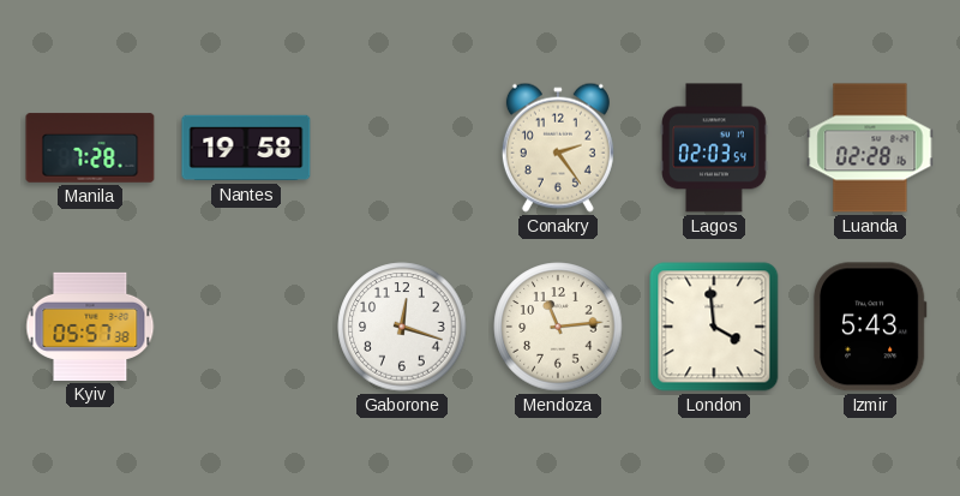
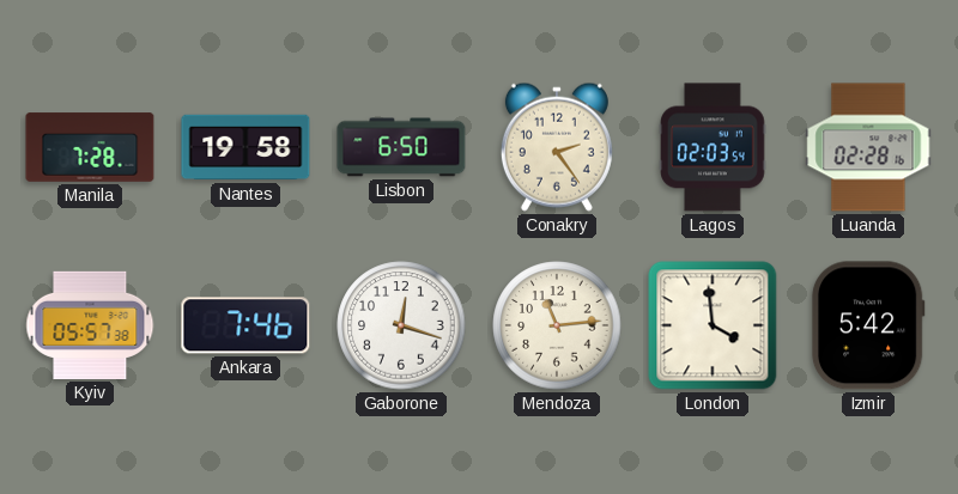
Lisbon: none -> 6:50
Ankara: none -> 7:46
Izmir: 5:43 -> 5:42
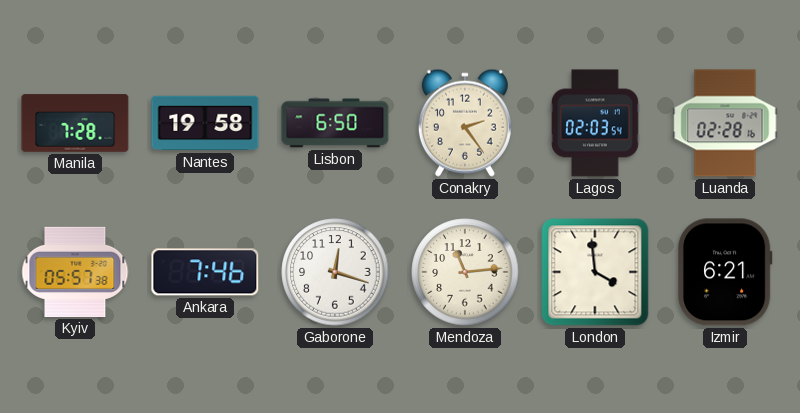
Izmir: 5:42 -> 6:21
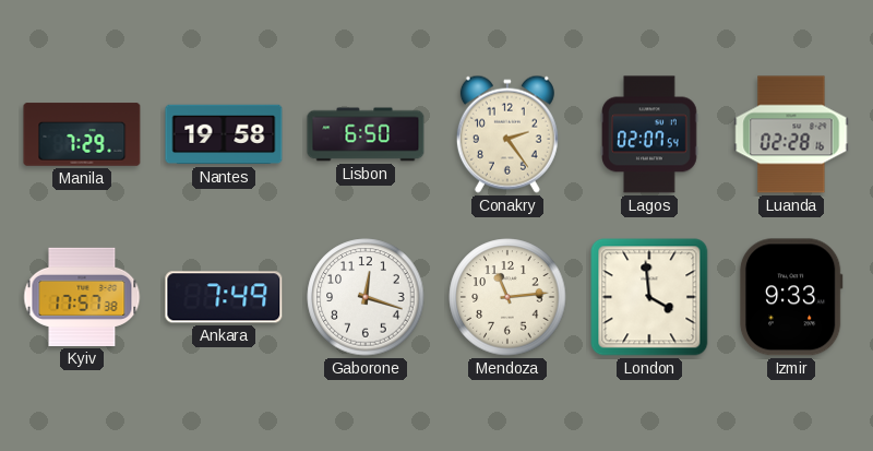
Manila: 7:28 -> 7:29
Lagos: 02:03 -> 02:07
Kyiv: 05:57 -> 17:57
Ankara: 7:46 -> 7:49
Izmir: 6:21 -> 9:33
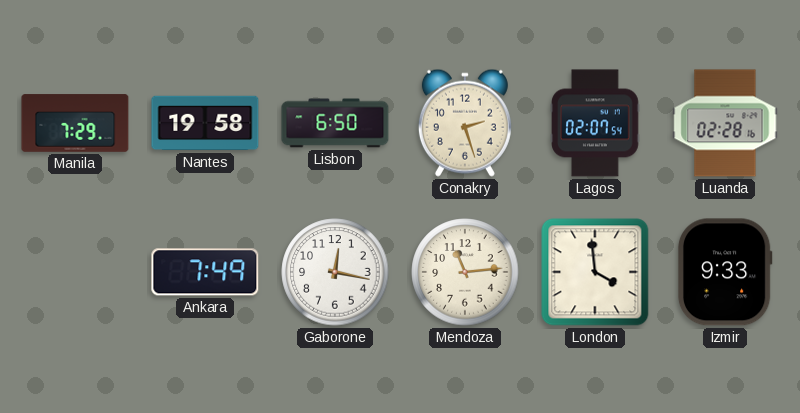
Conakry: 2:24 -> 2:27
Kyiv: 17:57 -> none
Gaborone: 12:18 -> 12:17
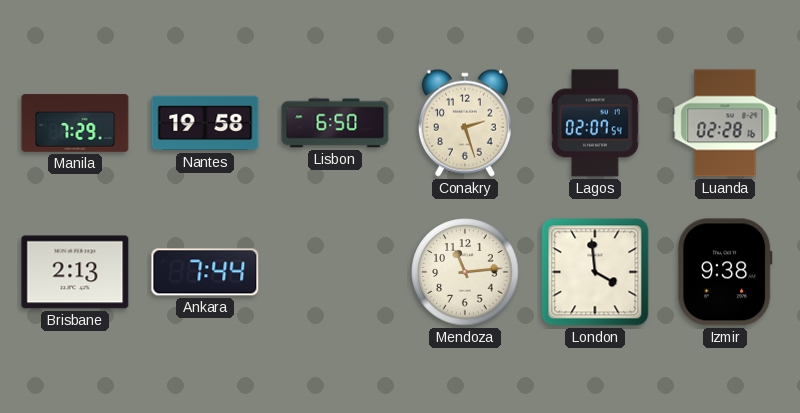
Brisbane: none -> 2:13
Ankara: 7:49 -> 7:44
Gaborone: 12:17 -> none
Izmir: 9:33 -> 9:38
